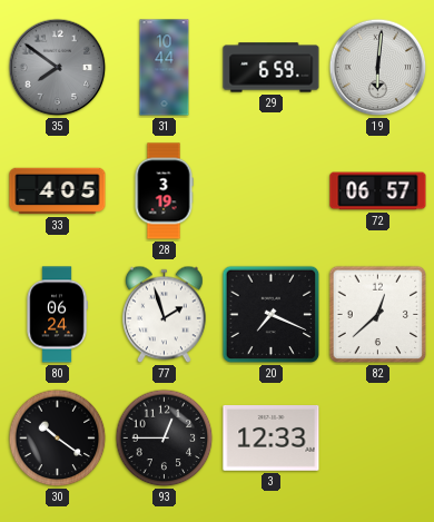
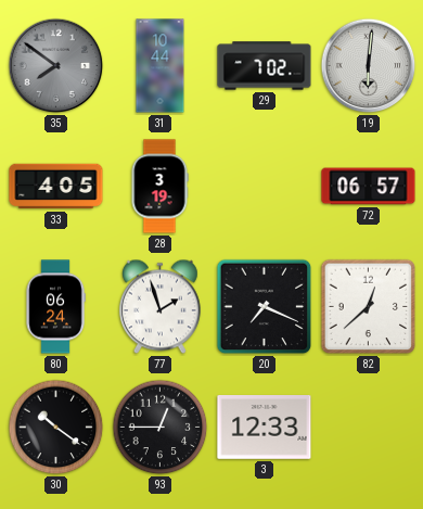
29: 6:59 -> 7:02
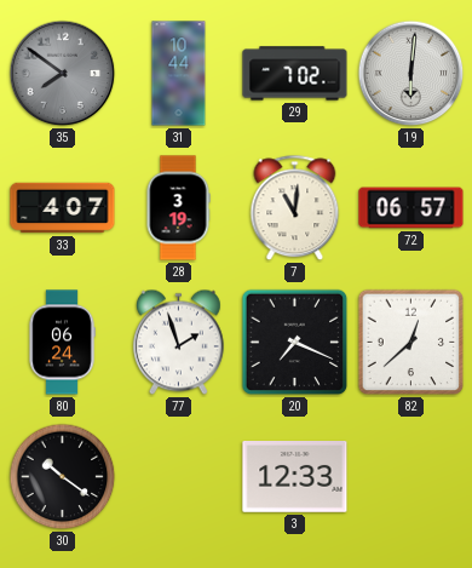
33: 4:05 -> 4:07
7: none -> 11:01
93: 12:45 -> none
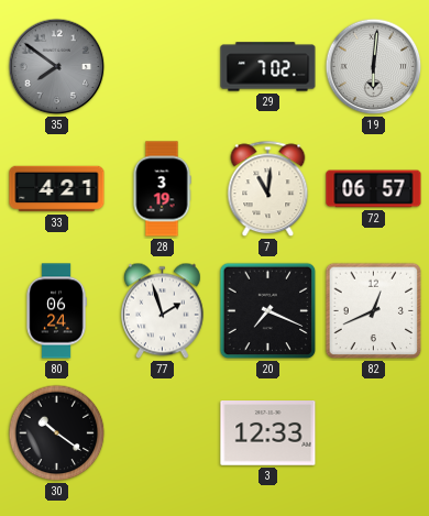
31: 10:44 -> none
33: 4:07 -> 4:21
82: 12:38 -> 12:41
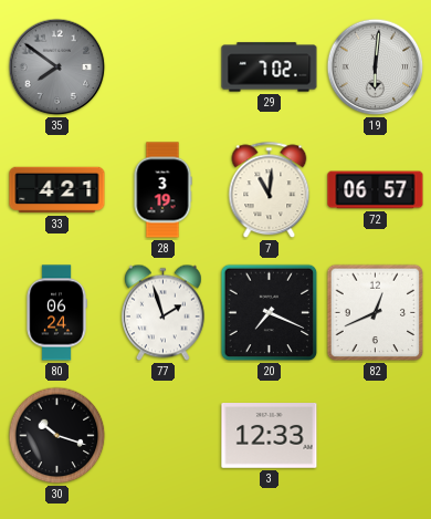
30: 10:21 -> 10:18
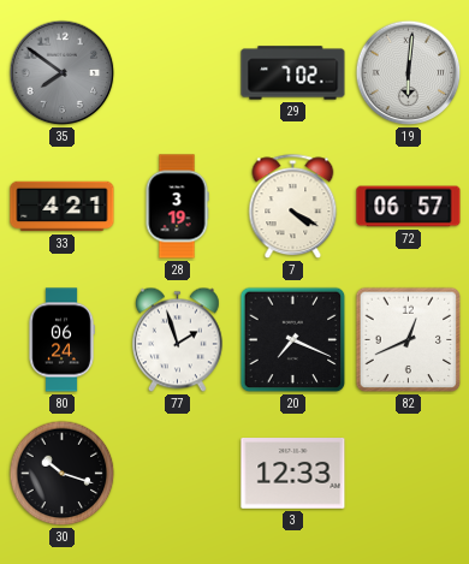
7: 11:01 -> 4:20
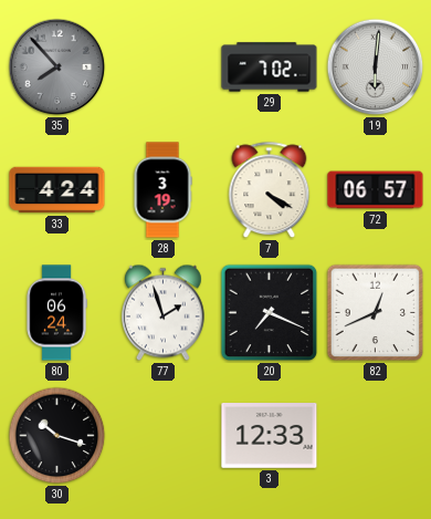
35: 7:51 -> 7:53
33: 4:21 -> 4:24
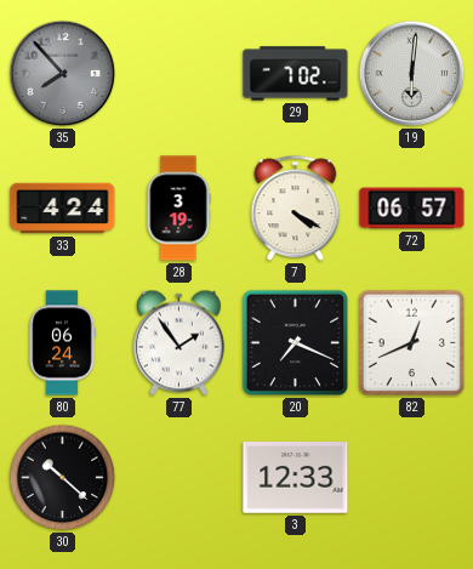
77: 1:57 -> 1:54
30: 10:18 -> 10:22
